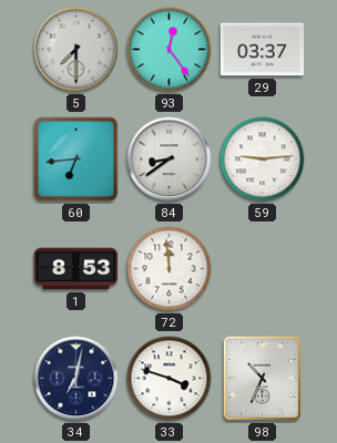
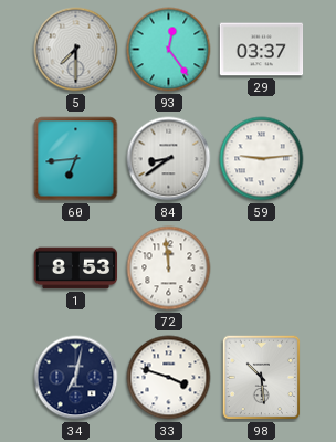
98: 10:34 -> 10:29
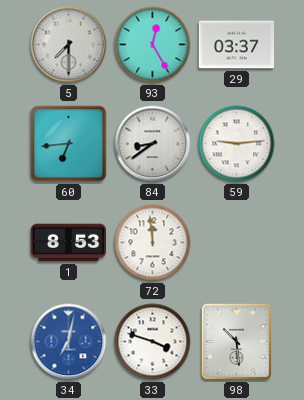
93: 12:24 -> 12:25
34 dial: navy -> blue
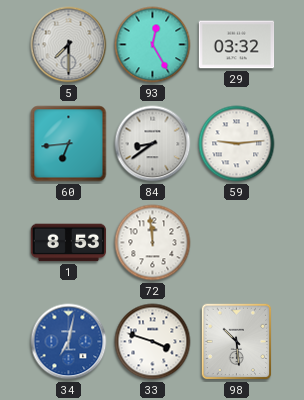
29: 03:37 -> 03:32
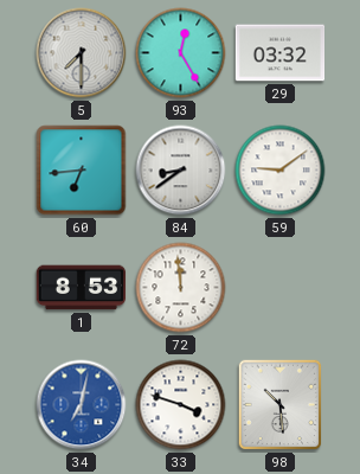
59: 9:14 -> 9:09
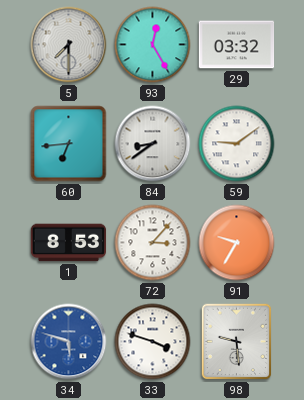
72: 11:59 -> 3:07
91: none -> 9:35
34: 7:02 -> 5:48
98: 10:29 -> 9:29
